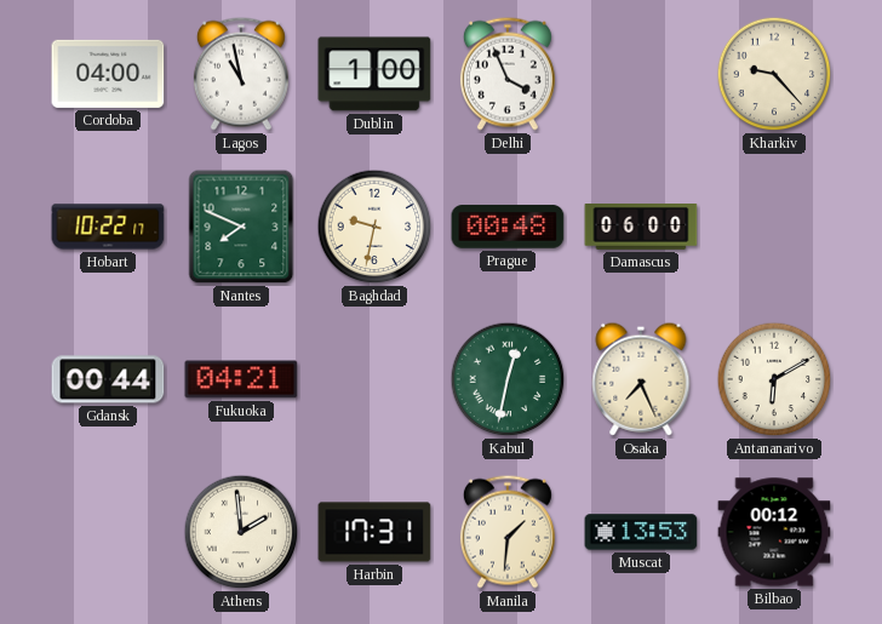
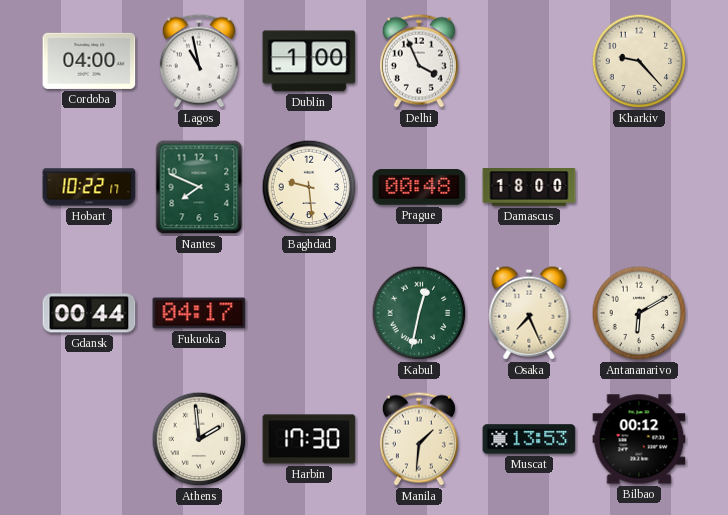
Baghdad: 9:32 -> 9:29
Damascus: 06:00 -> 18:00
Fukuoka: 04:21 -> 04:17
Harbin: 17:31 -> 17:30
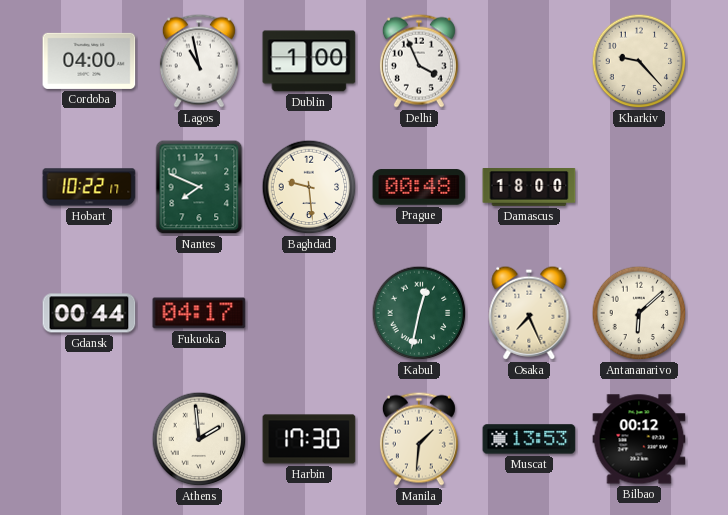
Antananarivo: 6:10 -> 6:08
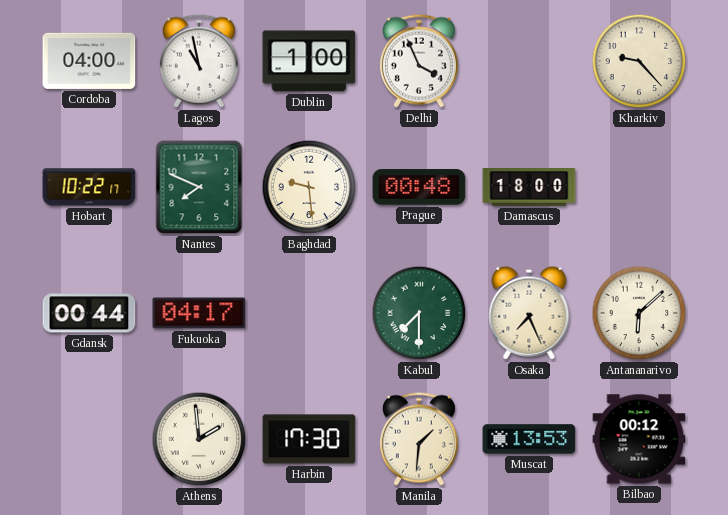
Kabul: 12:32 -> 7:30
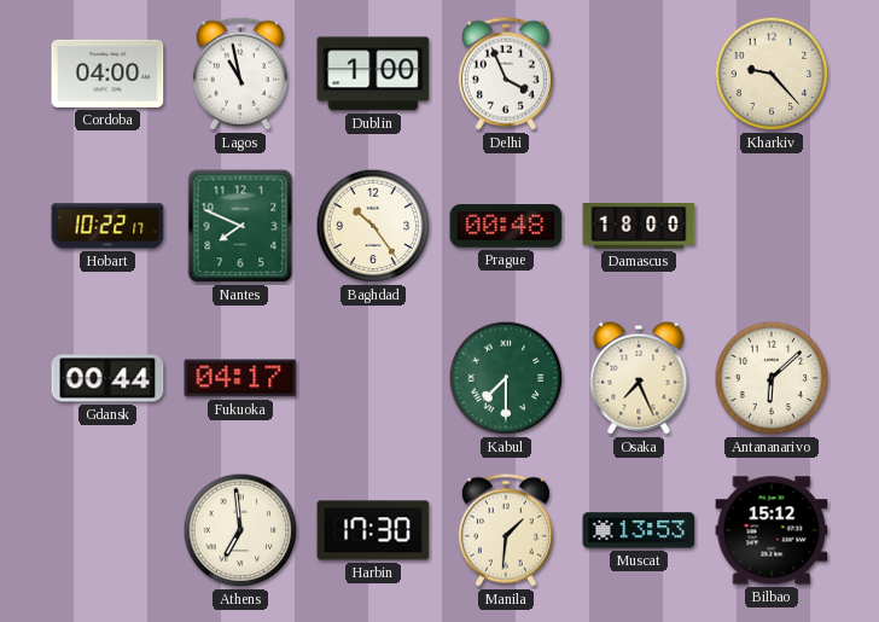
Baghdad: 9:29 -> 10:24
Athens: 1:59 -> 6:59
Bilbao: 00:12 -> 15:12
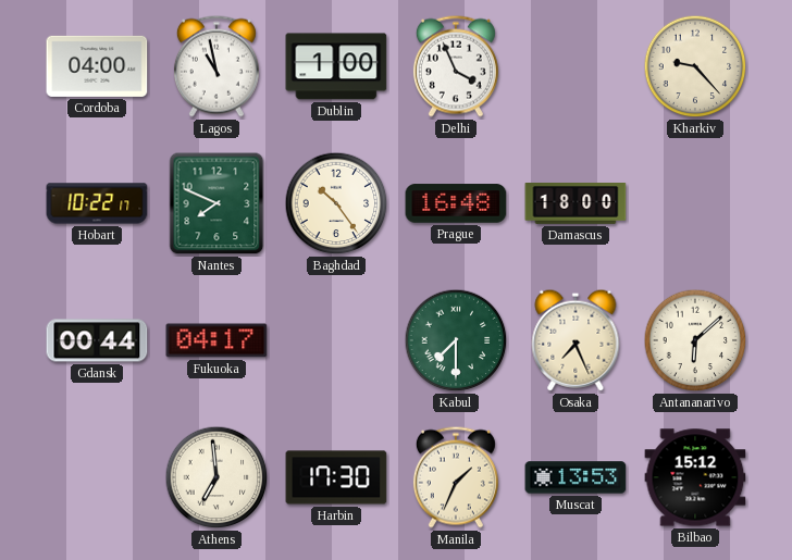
Prague: 00:48 -> 16:48
Manila: 1:31 -> 1:34
